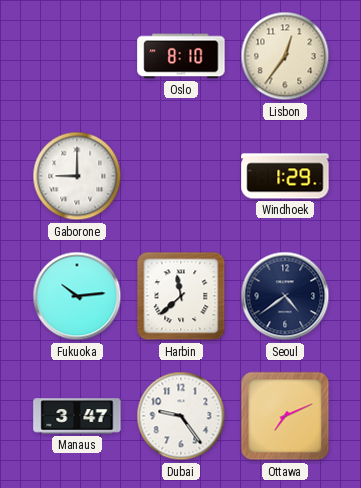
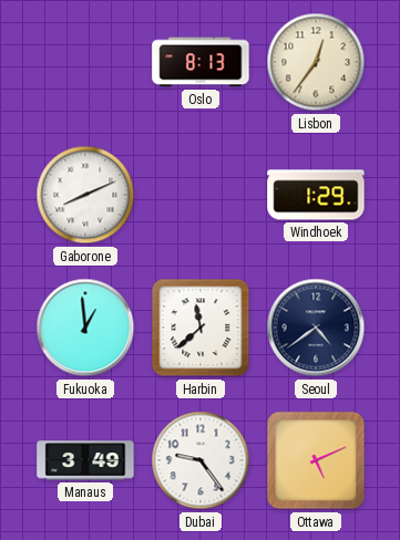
Oslo: 8:10 -> 8:13
Gaborone: 9:00 -> 8:11
Fukuoka: 10:14 -> 12:59
Manaus: 3:47 -> 3:49
Ottawa: 7:11 -> 5:11
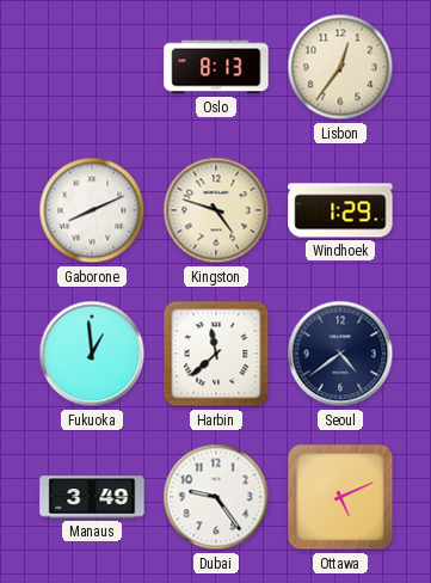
Kingston: none -> 4:48
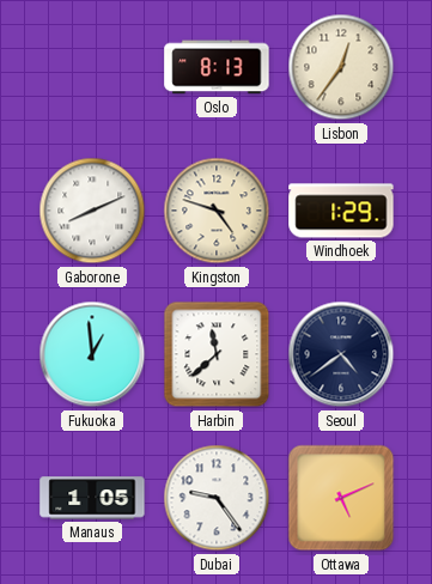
Manaus: 3:49 -> 1:05
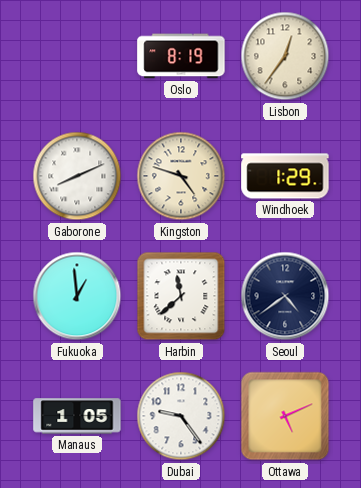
Oslo: 8:13 -> 8:19
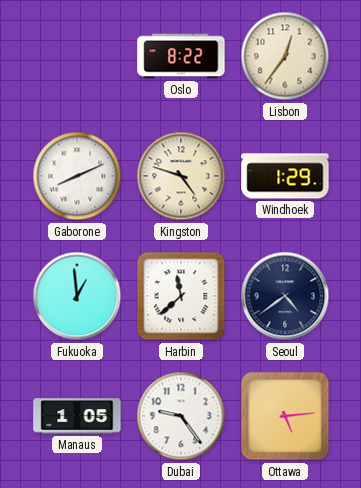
Oslo: 8:19 -> 8:22
Ottawa: 5:11 -> 5:14
